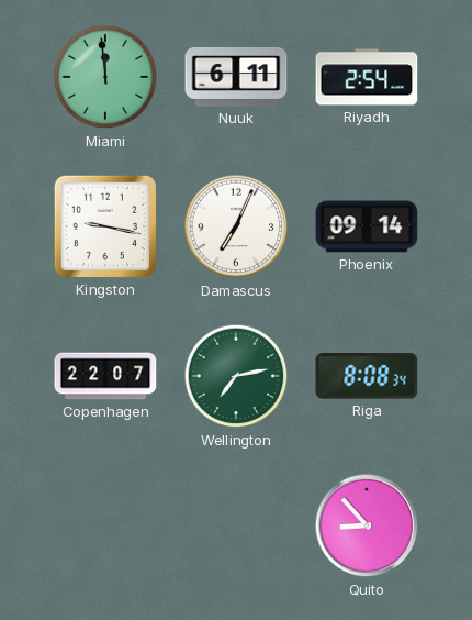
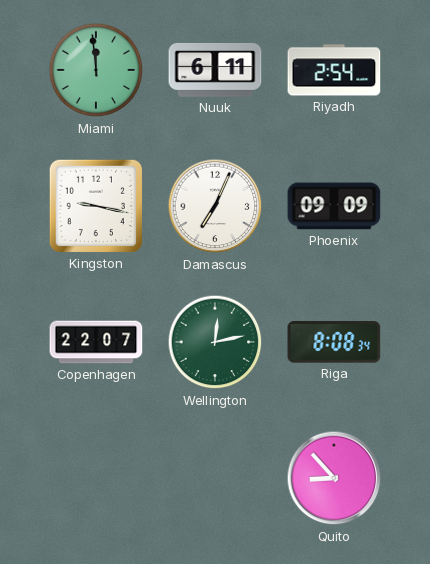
Phoenix: 09:14 -> 09:09
Wellington: 7:13 -> 12:13
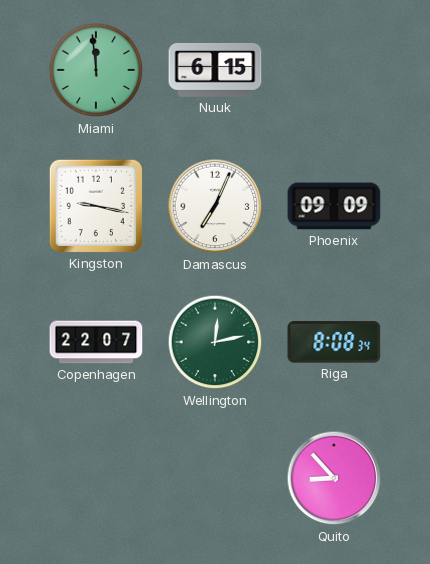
Nuuk: 6:11 -> 6:15
Riyadh: 2:54 -> none
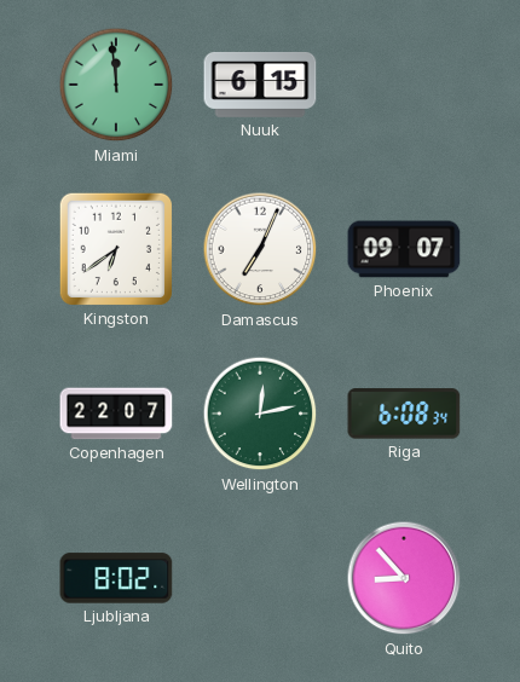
Kingston: 9:17 -> 6:39
Phoenix: 09:09 -> 09:07
Riga: 8:08 -> 6:08
Ljubljana: none -> 8:02
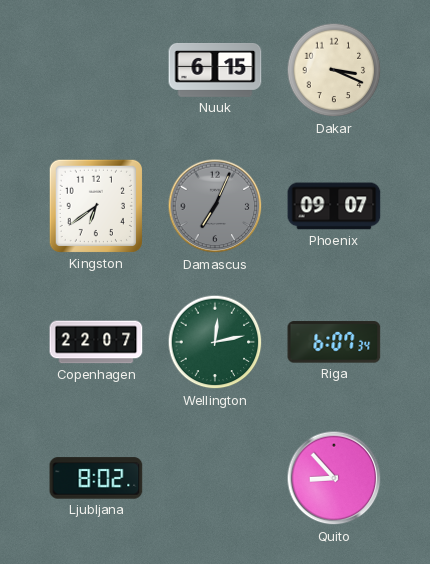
Miami: 11:59 -> none
Dakar: none -> 3:19
Damascus dial: white -> grey
Riga: 6:08 -> 6:07
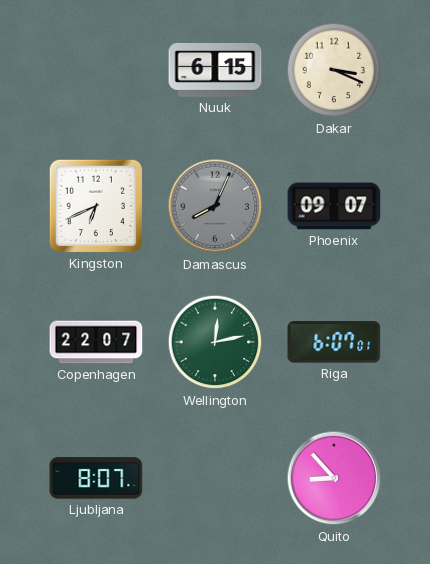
Kingston: 6:39 -> 6:41
Damascus: 7:04 -> 8:04
Riga: 6:07:34 -> 6:07:01
Ljubljana: 8:02 -> 8:07
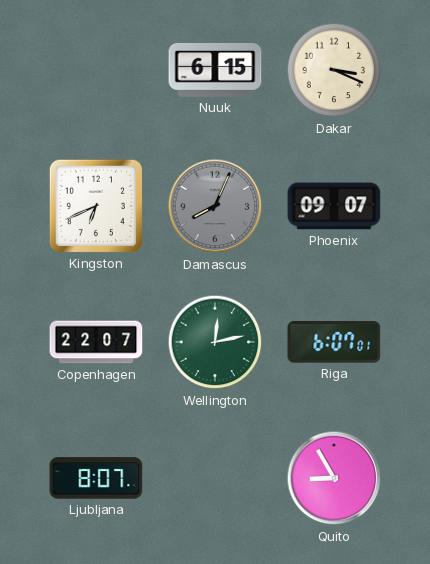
Quito: 8:53 -> 8:55
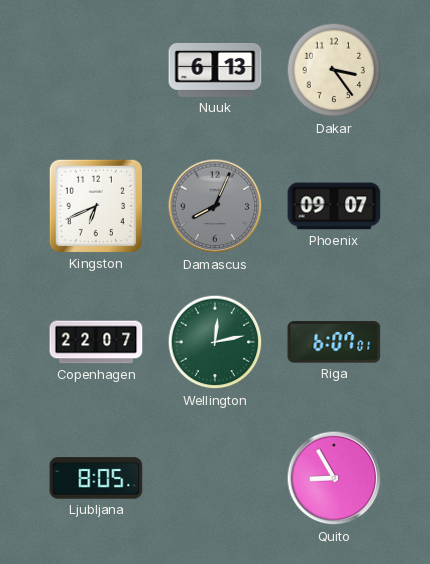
Nuuk: 6:15 -> 6:13
Dakar: 3:19 -> 3:24
Ljubljana: 8:07 -> 8:05
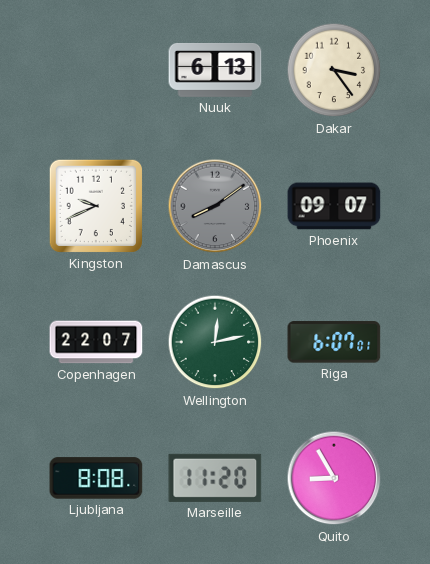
Kingston: 6:41 -> 9:41
Damascus: 8:04 -> 8:09
Ljubljana: 8:05 -> 8:08
Marseille: none -> 11:20
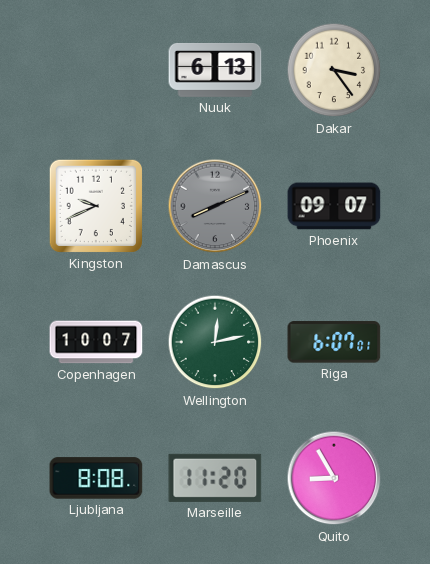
Damascus: 8:09 -> 8:11
Copenhagen: 22:07 -> 10:07
